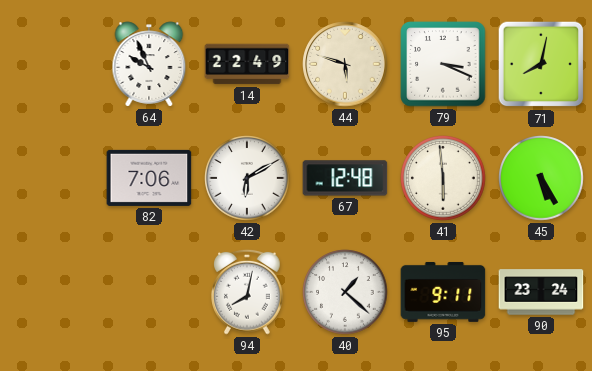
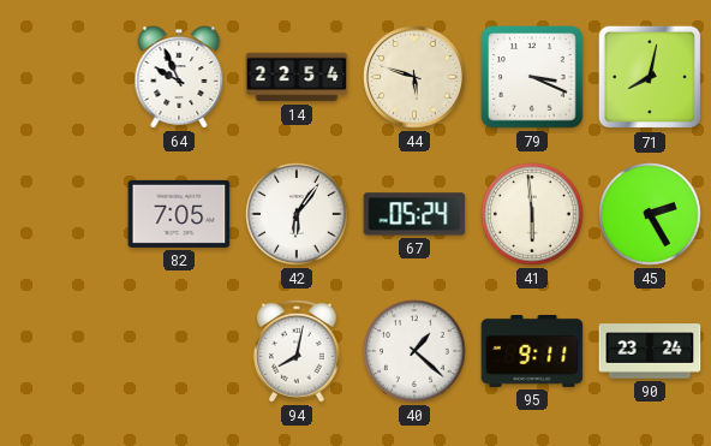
14: 22:49 -> 22:54
82: 7:06 -> 7:05
42: 6:10 -> 6:06
67: 12:48 -> 05:24
45: 5:25 -> 2:25
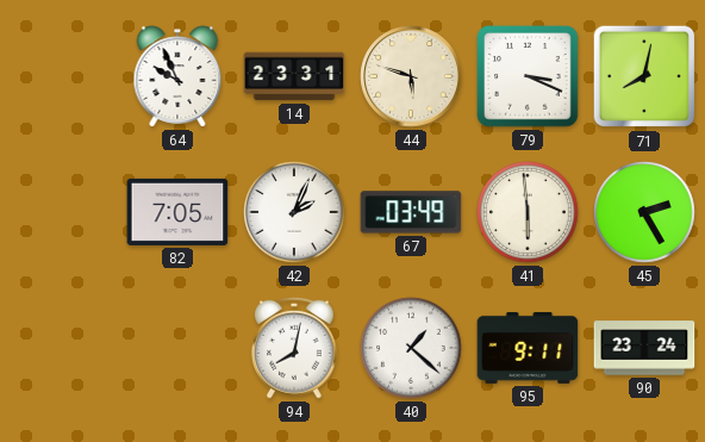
14: 22:54 -> 23:31
42: 6:06 -> 2:04
67: 05:24 -> 03:49
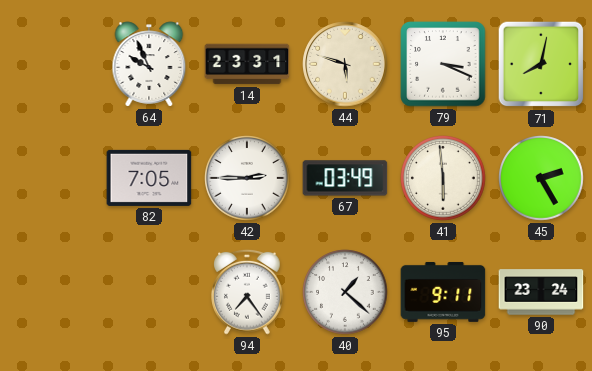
42: 2:04 -> 2:45
94: 8:02 -> 7:24
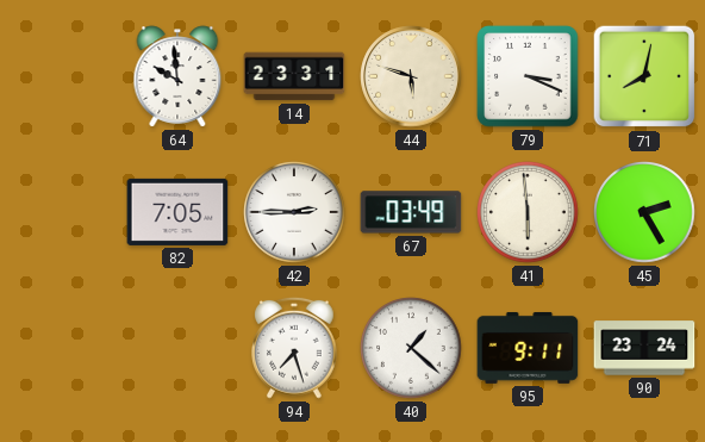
64: 9:56 -> 9:59
94: 7:24 -> 7:27
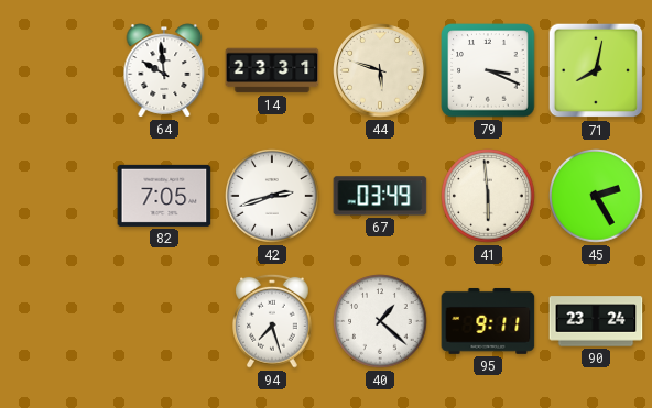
42: 2:45 -> 2:42
